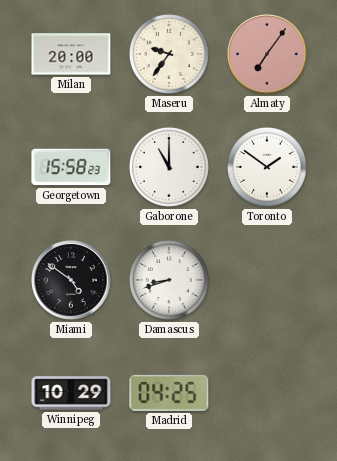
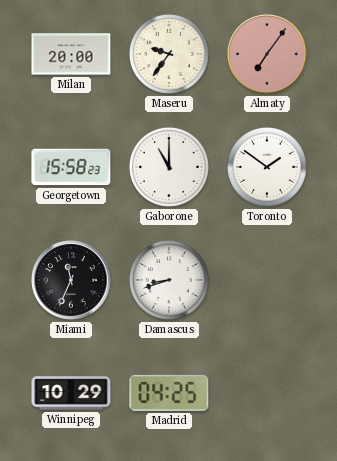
Miami: 4:51 -> 11:34
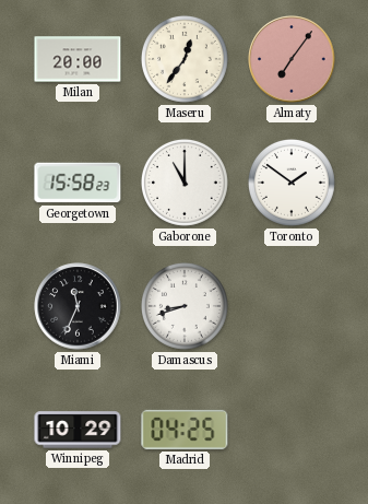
Maseru: 9:36 -> 12:36
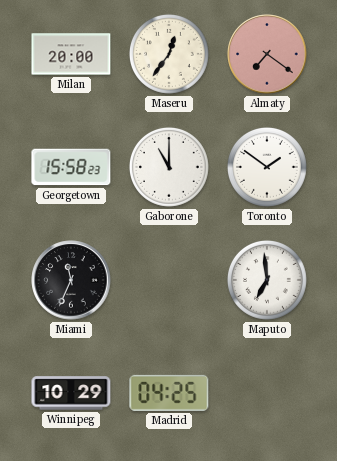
Almaty: 7:06 -> 7:21
Damascus: 8:42 -> none
Maputo: none -> 6:59
